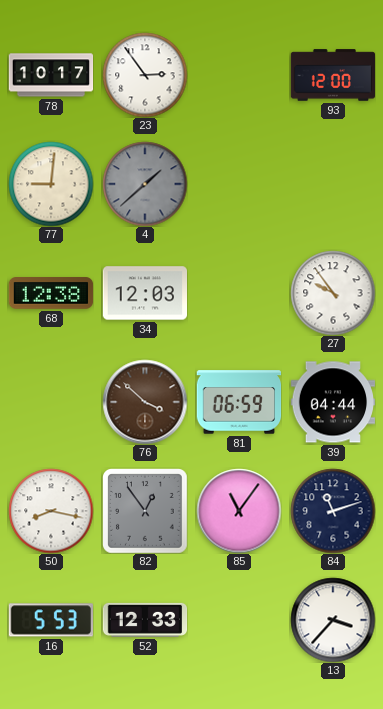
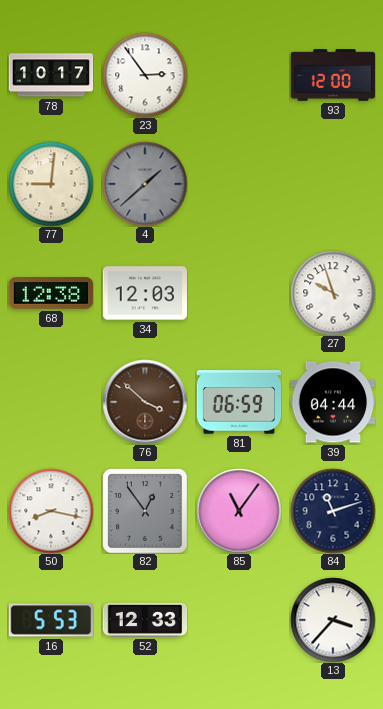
27: 9:54 -> 9:57
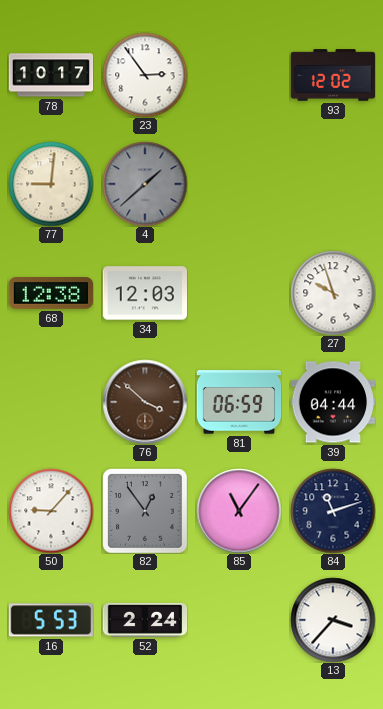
93: 12:00 -> 12:02
50: 8:17 -> 9:07
52: 12:33 -> 2:24
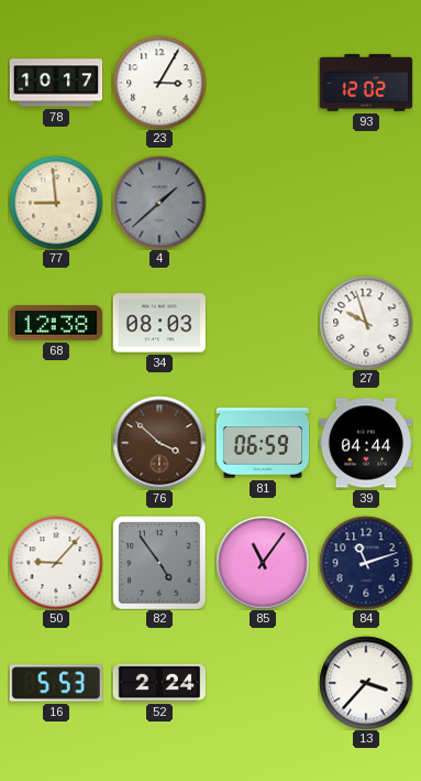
23: 2:54 -> 3:05
77: 9:01 -> 8:59
34: 12:03 -> 08:03
82: 12:54 -> 4:54
